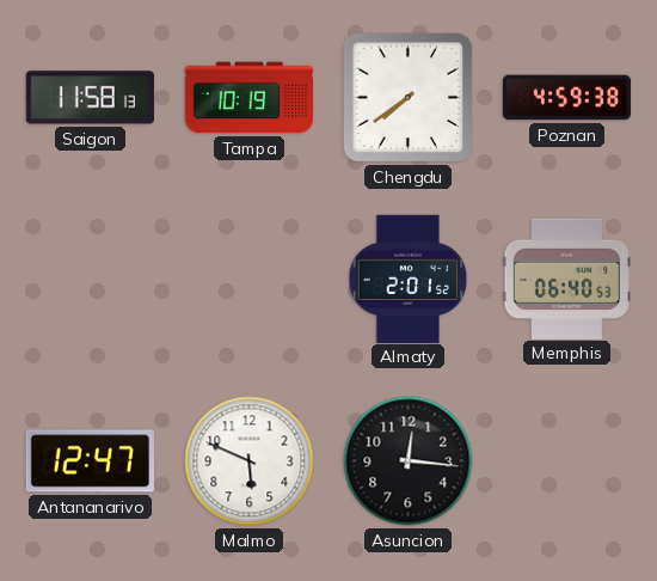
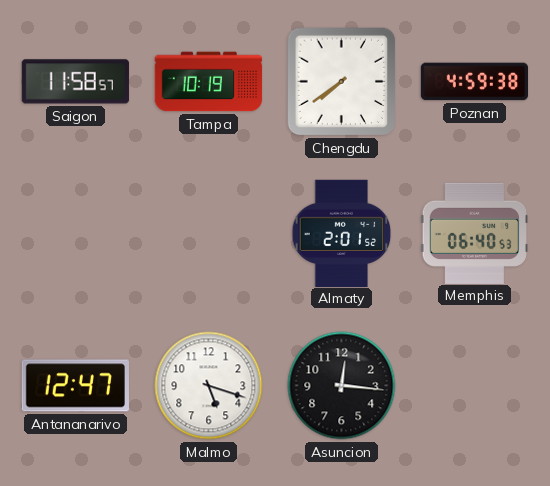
Saigon: 11:58:13 -> 11:58:57
Malmo: 5:49 -> 5:18
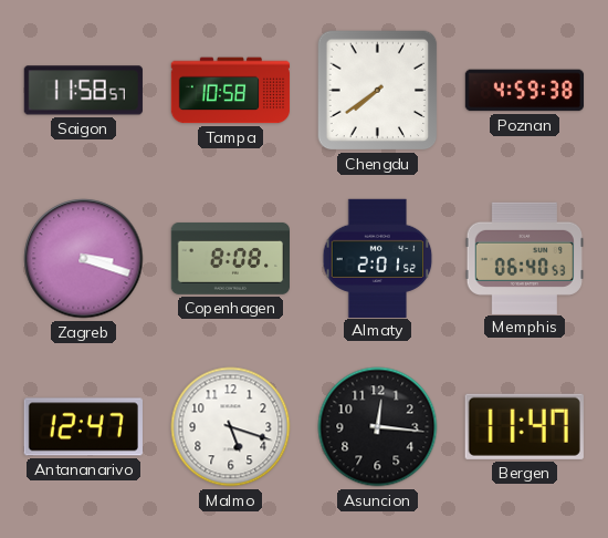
Tampa: 10:19 -> 10:58
Zagreb: none -> 3:18
Copenhagen: none -> 8:08
Bergen: none -> 11:47
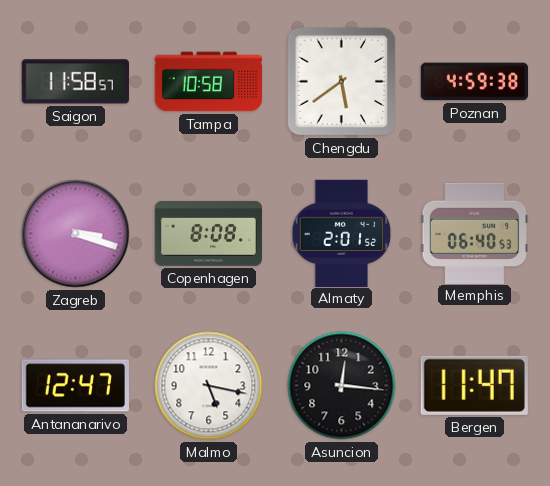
Chengdu: 7:39 -> 5:39
Malmo: 5:18 -> 5:17
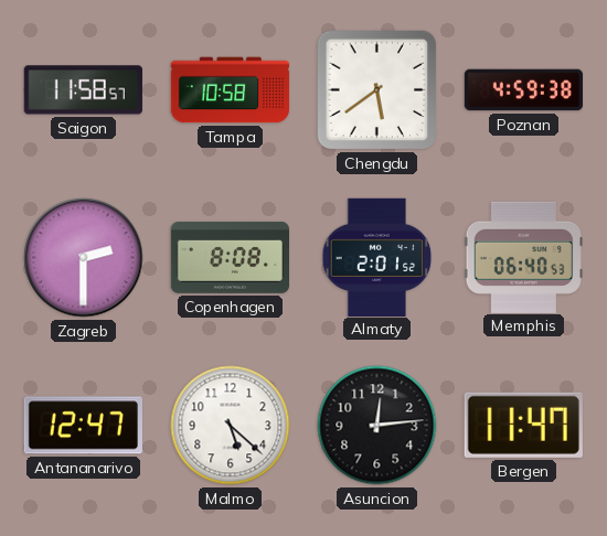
Zagreb: 3:18 -> 2:30
Malmo: 5:17 -> 5:22
Asuncion: 12:16 -> 12:14
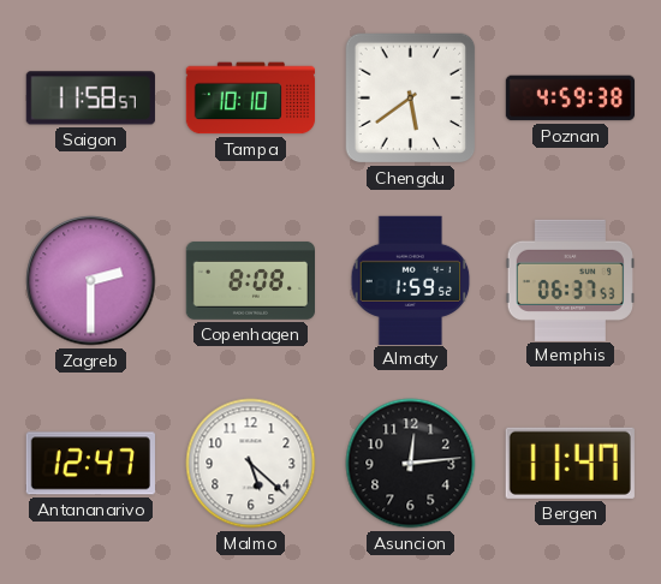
Tampa: 10:58 -> 10:10
Almaty: 2:01 -> 1:59
Memphis: 06:40 -> 06:37
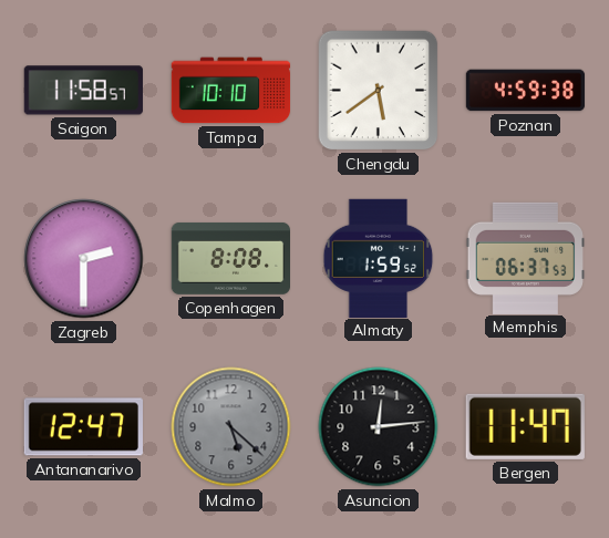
Malmo dial: white -> grey
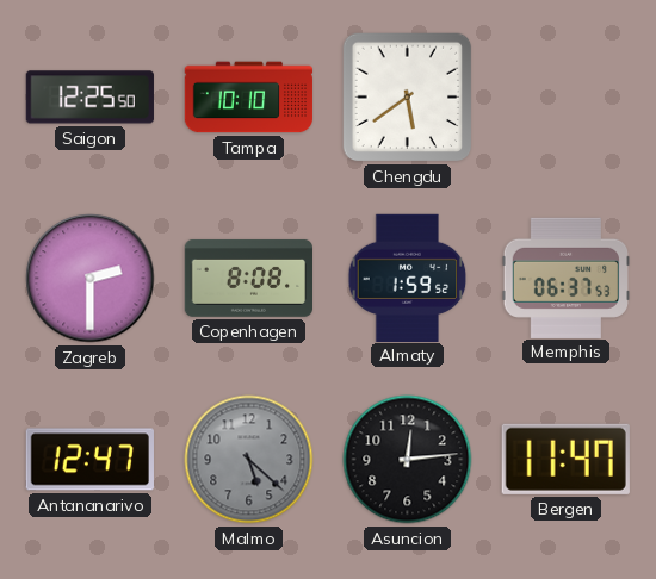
Saigon: 11:58 -> 12:25
Poznan: 4:59 -> none
